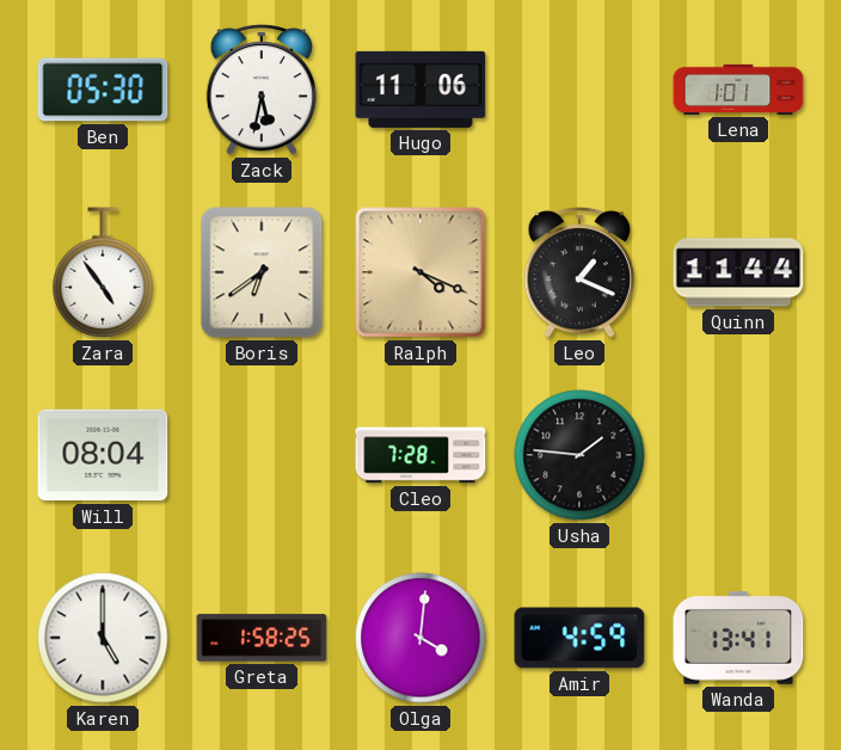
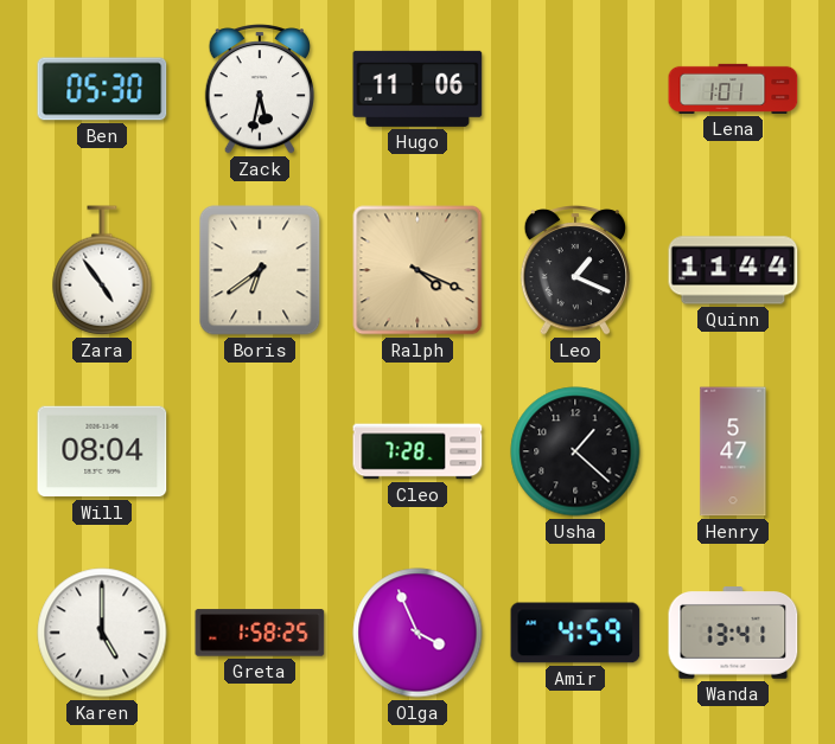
Usha: 1:46 -> 1:22
Henry: none -> 5:47
Olga: 4:01 -> 3:56
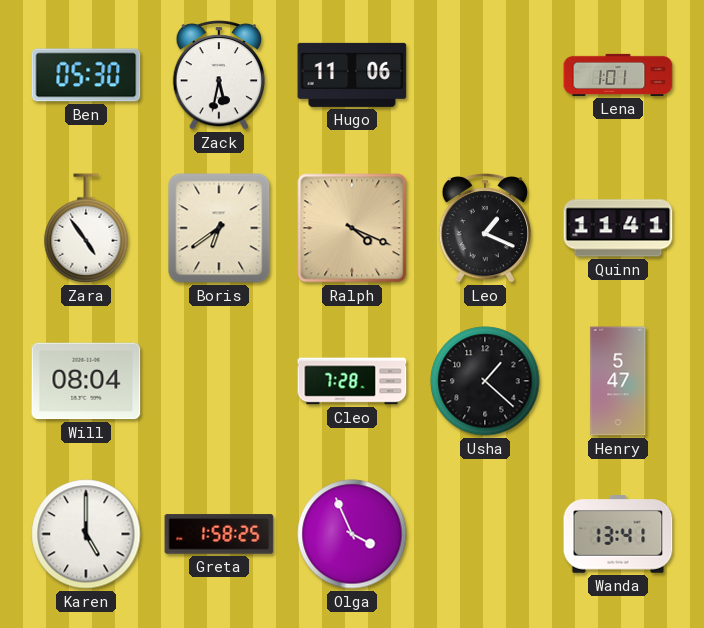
Quinn: 11:44 -> 11:41
Amir: 4:59 -> none
